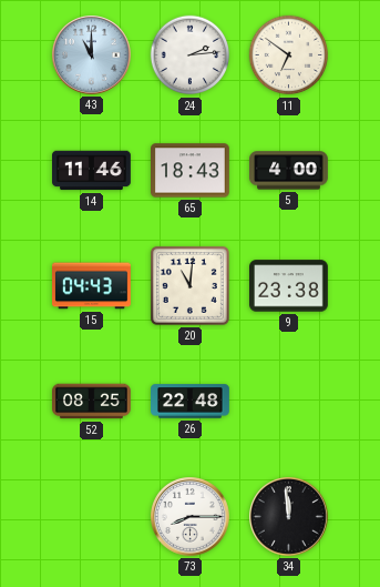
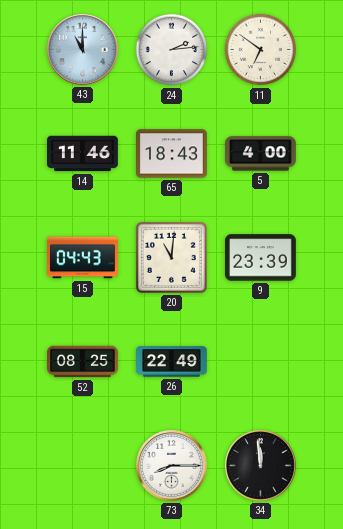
9: 23:38 -> 23:39
26: 22:48 -> 22:49
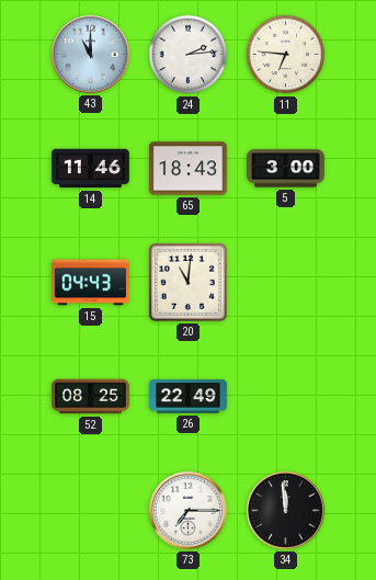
11: 6:51 -> 6:46
5: 4:00 -> 3:00
9: 23:39 -> none
73: 8:15 -> 7:15
